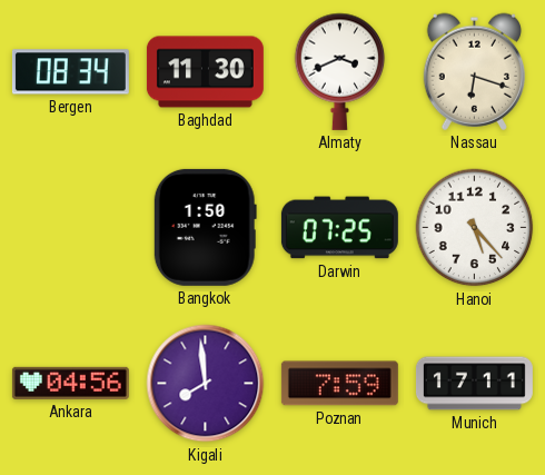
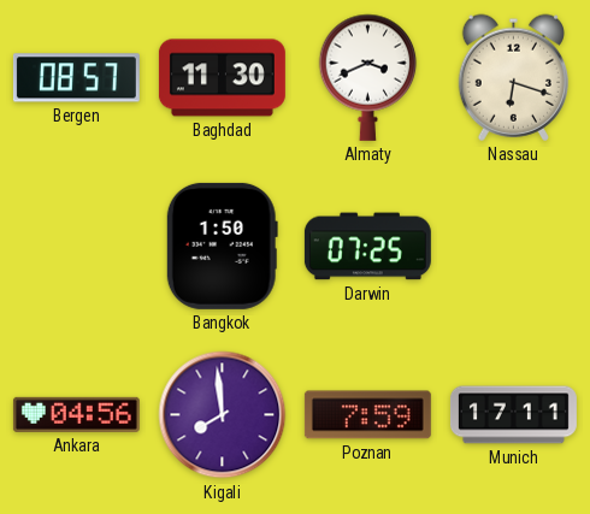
Bergen: 08:34 -> 08:57
Hanoi: 5:23 -> none
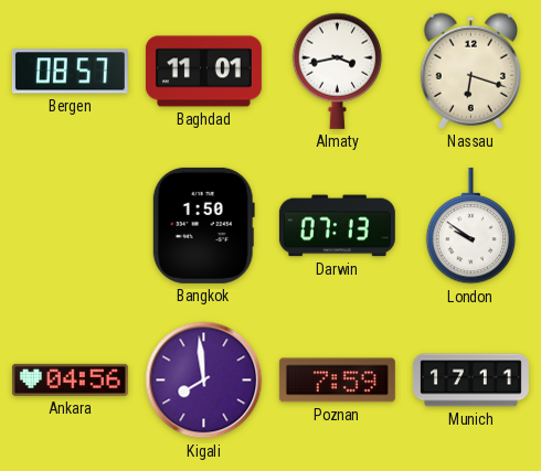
Baghdad: 11:30 -> 11:01
Almaty: 3:41 -> 3:43
Darwin: 07:25 -> 07:13
London: none -> 9:51
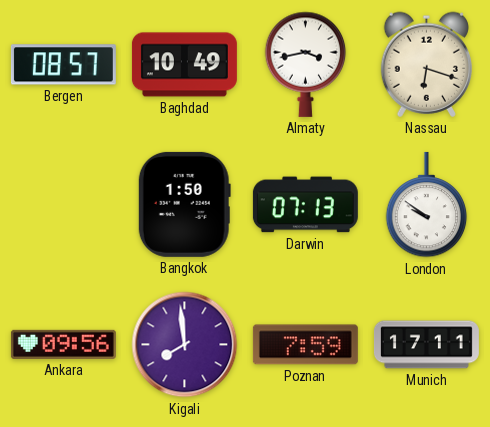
Baghdad: 11:01 -> 10:49
Ankara: 04:56 -> 09:56
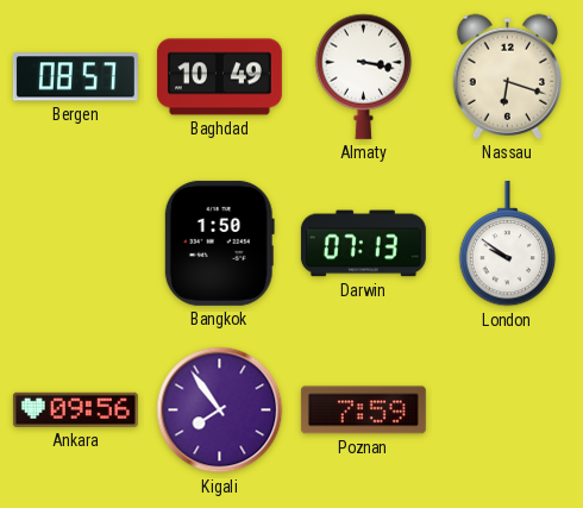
Almaty: 3:43 -> 3:17
Kigali: 7:59 -> 7:54
Munich: 17:11 -> none
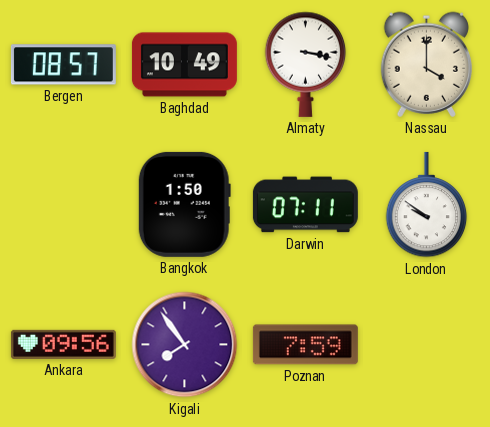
Nassau: 6:18 -> 4:00
Darwin: 07:13 -> 07:11
